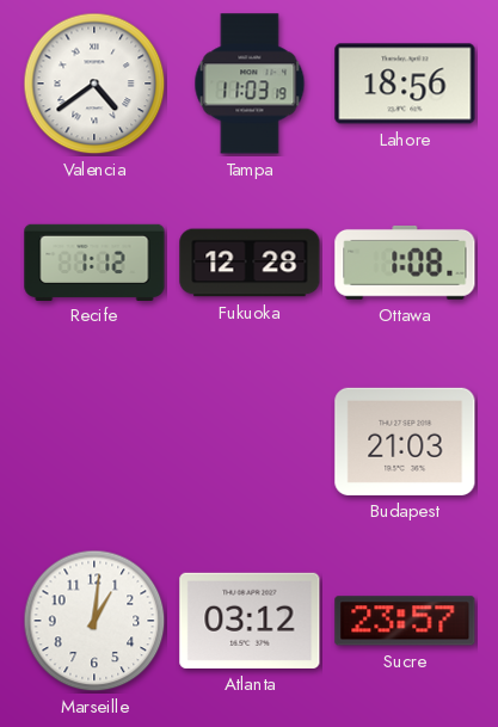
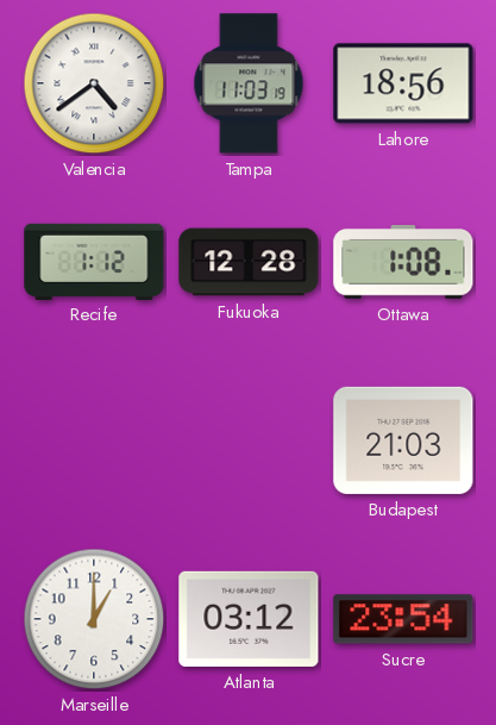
Marseille: 1:01 -> 1:00
Sucre: 23:57 -> 23:54
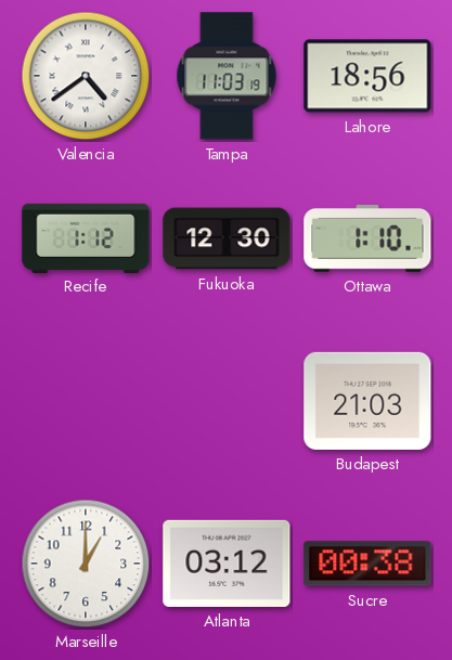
Fukuoka: 12:28 -> 12:30
Ottawa: 1:08 -> 1:10
Sucre: 23:54 -> 00:38
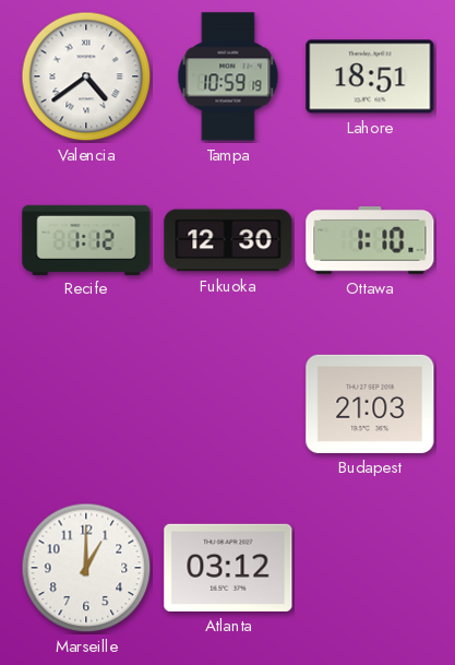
Tampa: 11:03 -> 10:59
Lahore: 18:56 -> 18:51
Sucre: 00:38 -> none
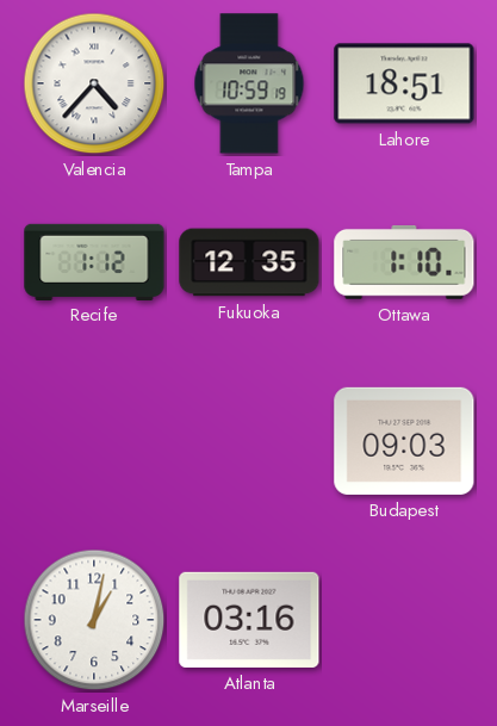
Valencia: 4:39 -> 4:37
Fukuoka: 12:30 -> 12:35
Budapest: 21:03 -> 09:03
Marseille: 1:00 -> 1:02
Atlanta: 03:12 -> 03:16
